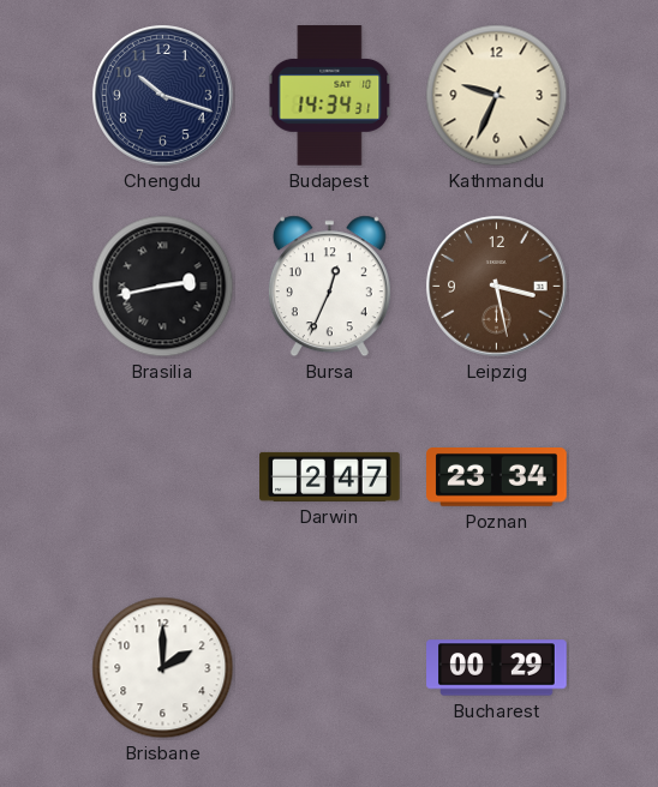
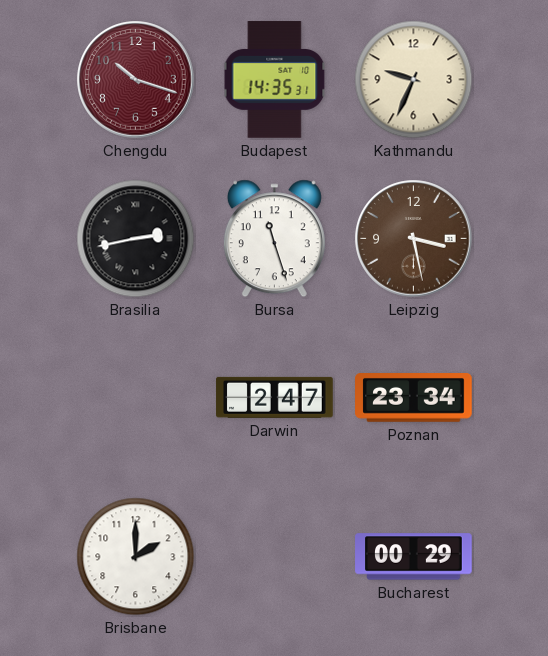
Chengdu dial: navy -> burgundy
Budapest: 14:34 -> 14:35
Bursa: 12:34 -> 11:27
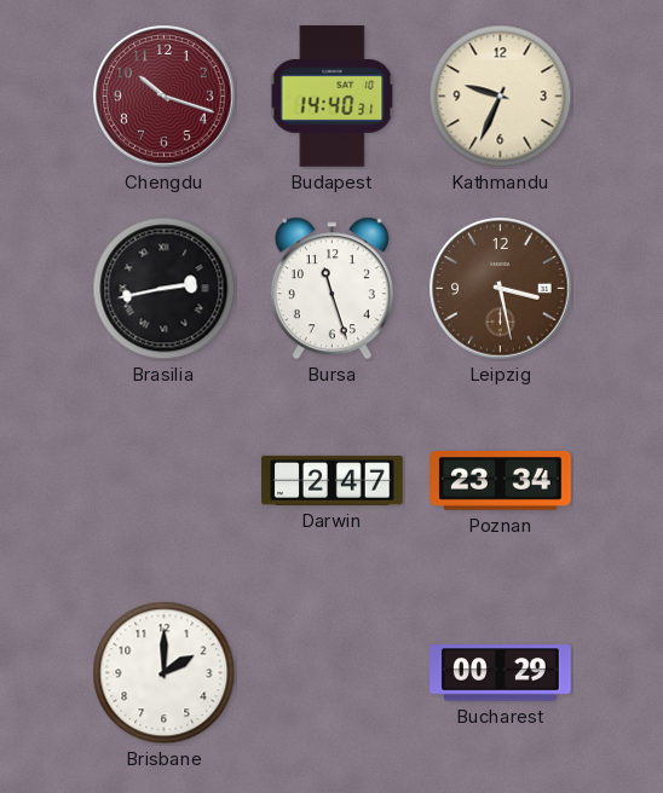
Budapest: 14:35 -> 14:40
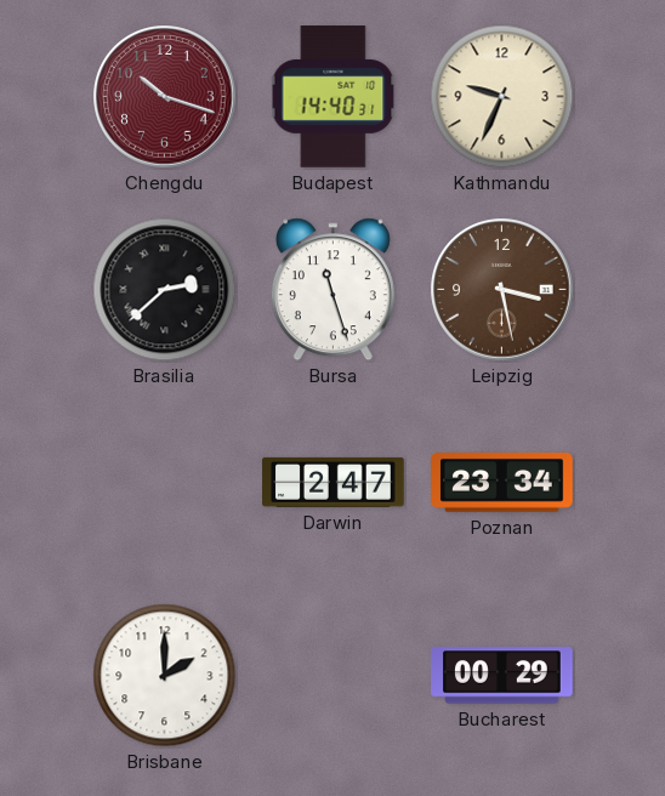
Brasilia: 2:43 -> 2:38
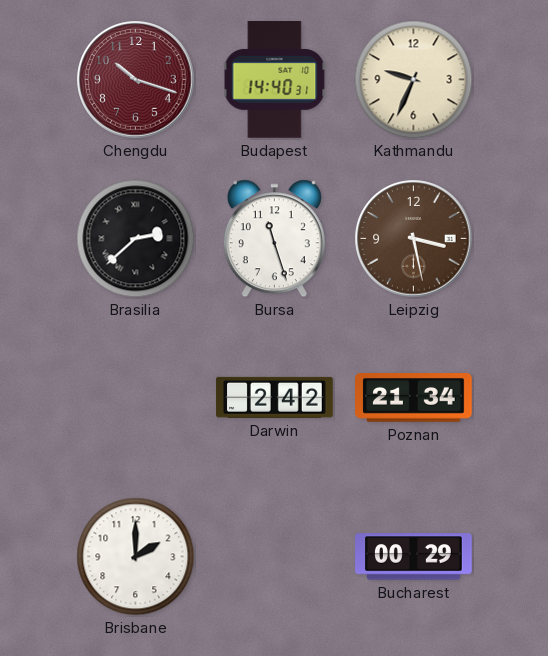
Darwin: 2:47 -> 2:42
Poznan: 23:34 -> 21:34
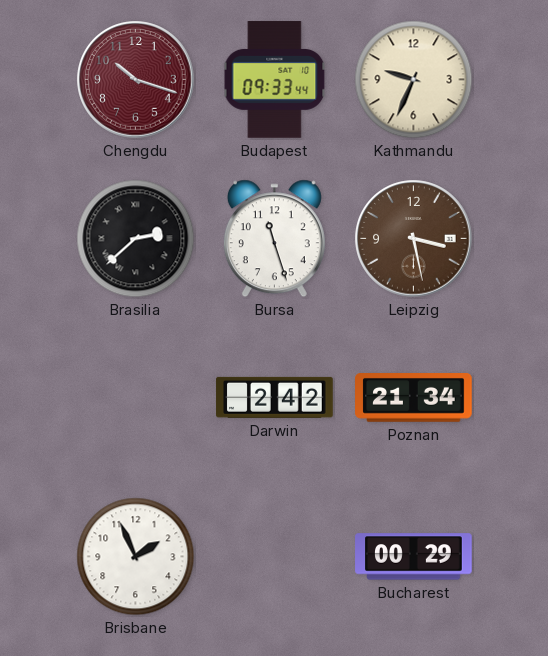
Budapest: 14:40 -> 09:33
Brisbane: 2:00 -> 1:56
